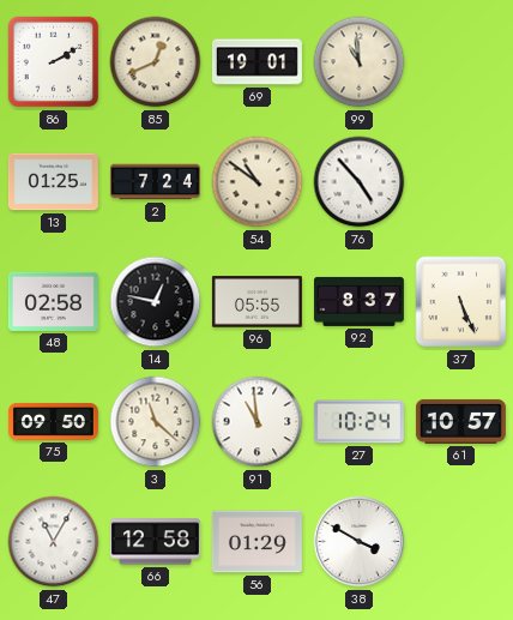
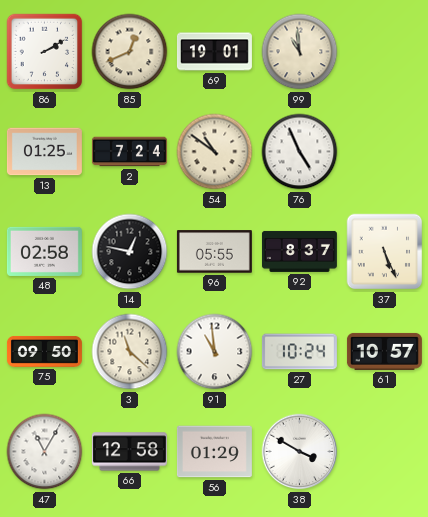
76: 4:53 -> 4:56
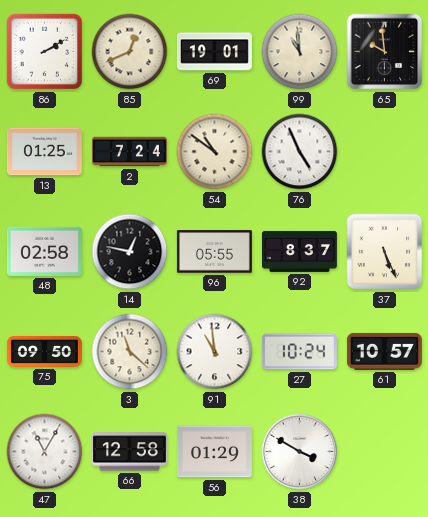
65: none -> 9:59
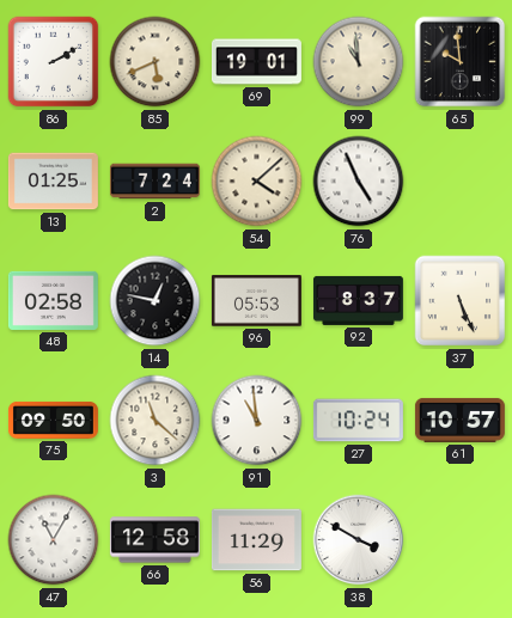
85: 12:41 -> 5:41
54: 10:51 -> 4:08
96: 05:55 -> 05:53
56: 01:29 -> 11:29
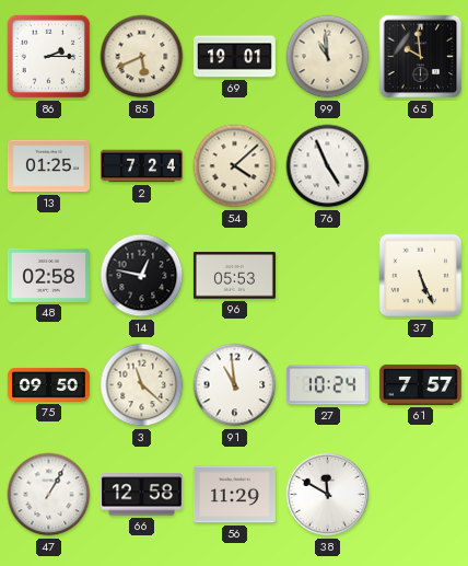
86: 2:10 -> 2:15
92: 8:37 -> none
61: 10:57 -> 7:57
47: 11:05 -> 1:05
38: 3:50 -> 11:50
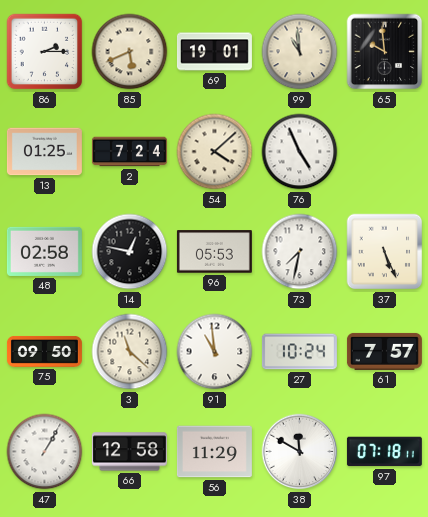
73: none -> 7:32
97: none -> 07:18
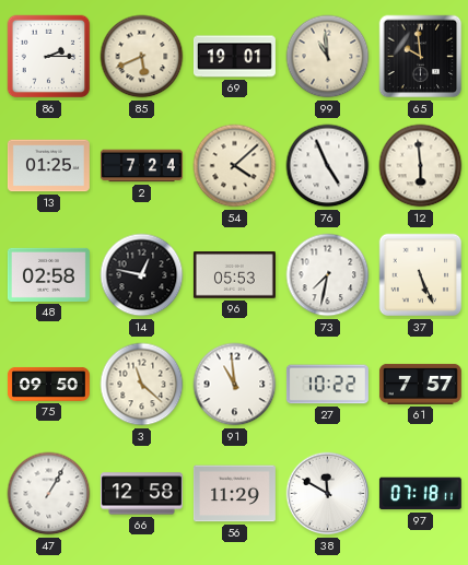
12: none -> 5:59
27: 10:24 -> 10:22
